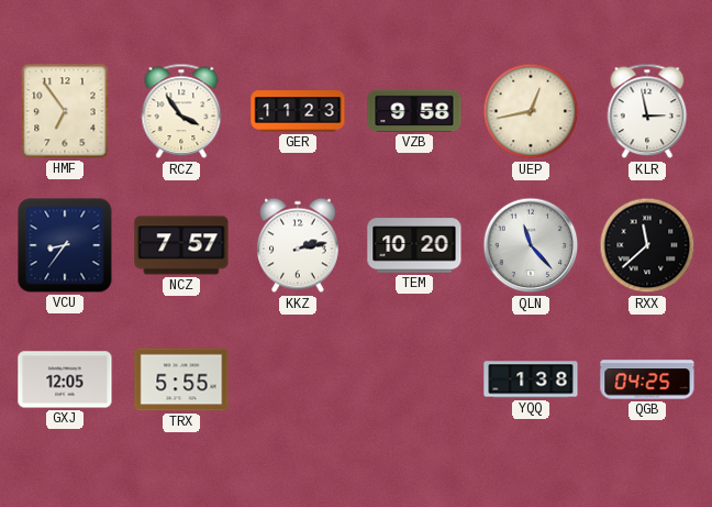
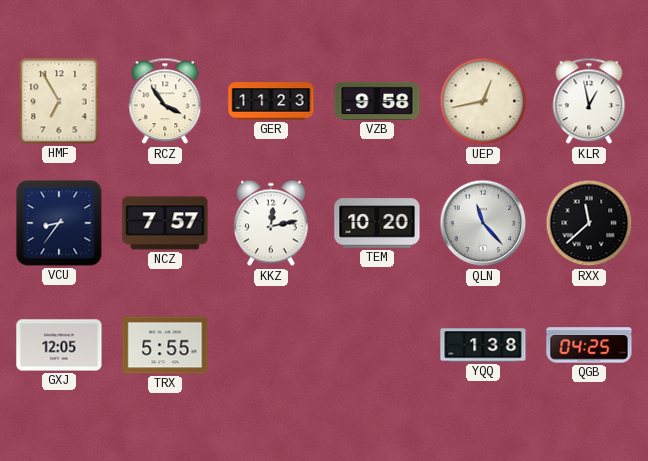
HMF: 6:54 -> 6:55
KLR: 2:58 -> 12:58
KKZ: 2:13 -> 12:13
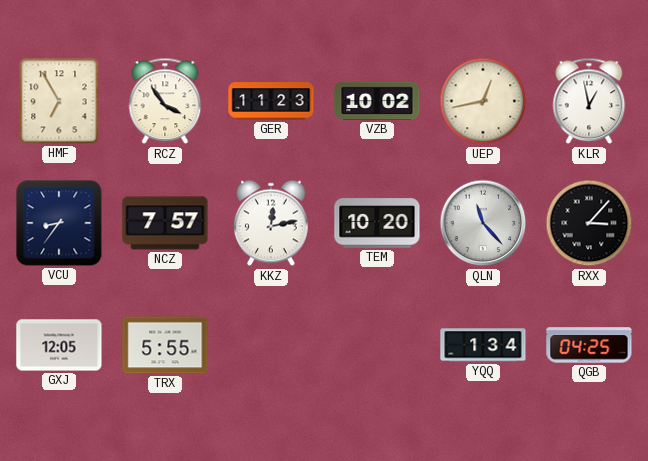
VZB: 9:58 -> 10:02
RXX: 11:38 -> 3:07
YQQ: 1:38 -> 1:34
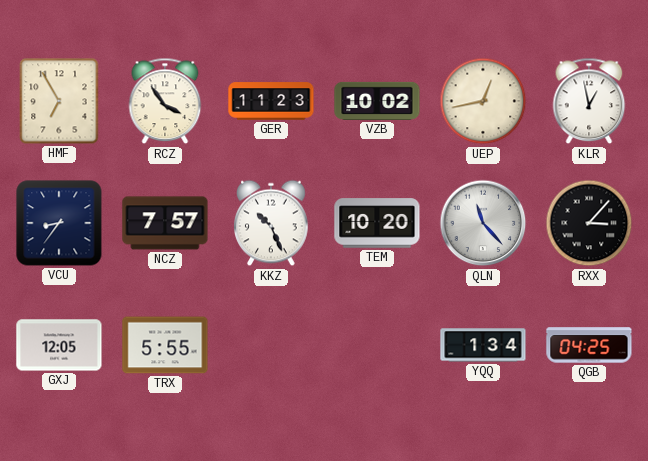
KKZ: 12:13 -> 10:26
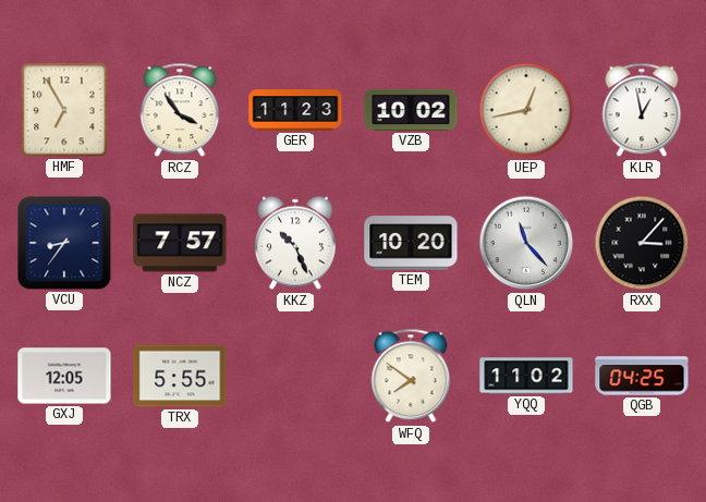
WFQ: none -> 7:51
YQQ: 1:34 -> 11:02
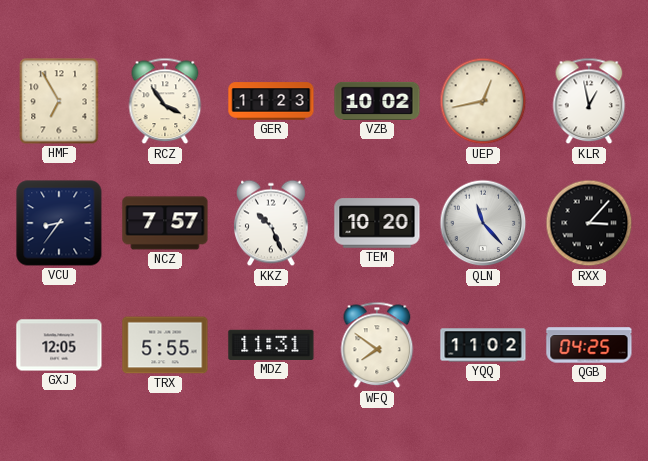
MDZ: none -> 11:31
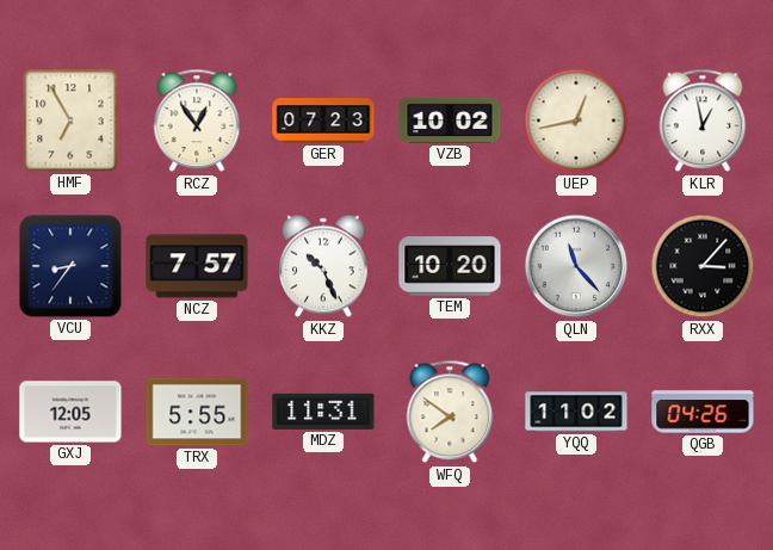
RCZ: 3:54 -> 12:54
GER: 11:23 -> 07:23
QGB: 04:25 -> 04:26
